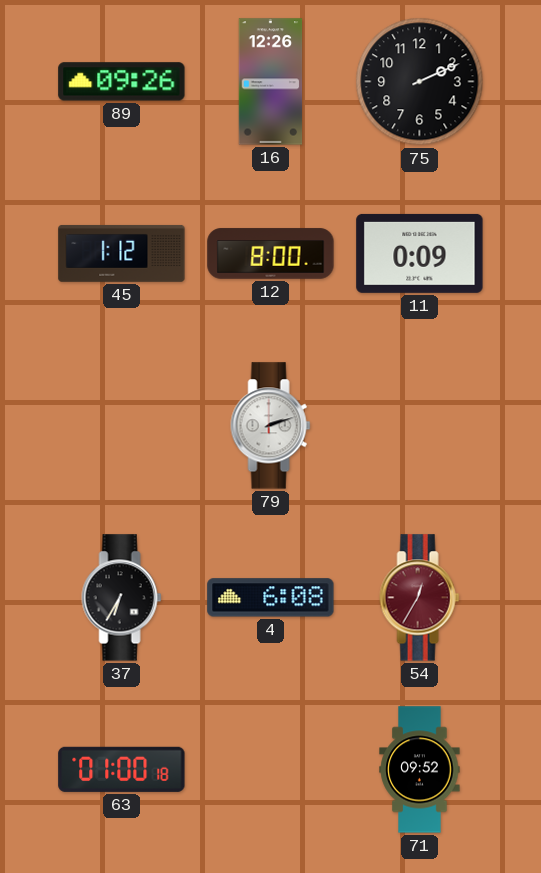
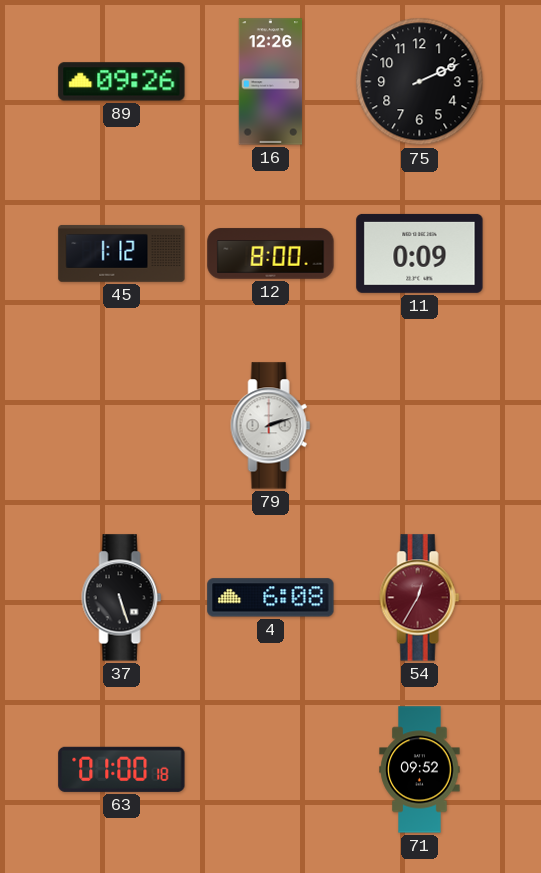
37: 6:35 -> 5:27
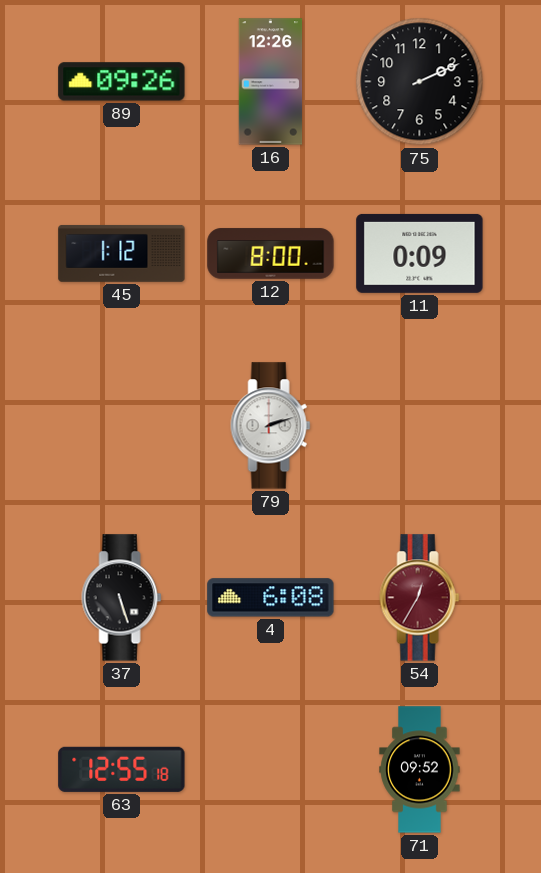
63: 01:00 -> 12:55
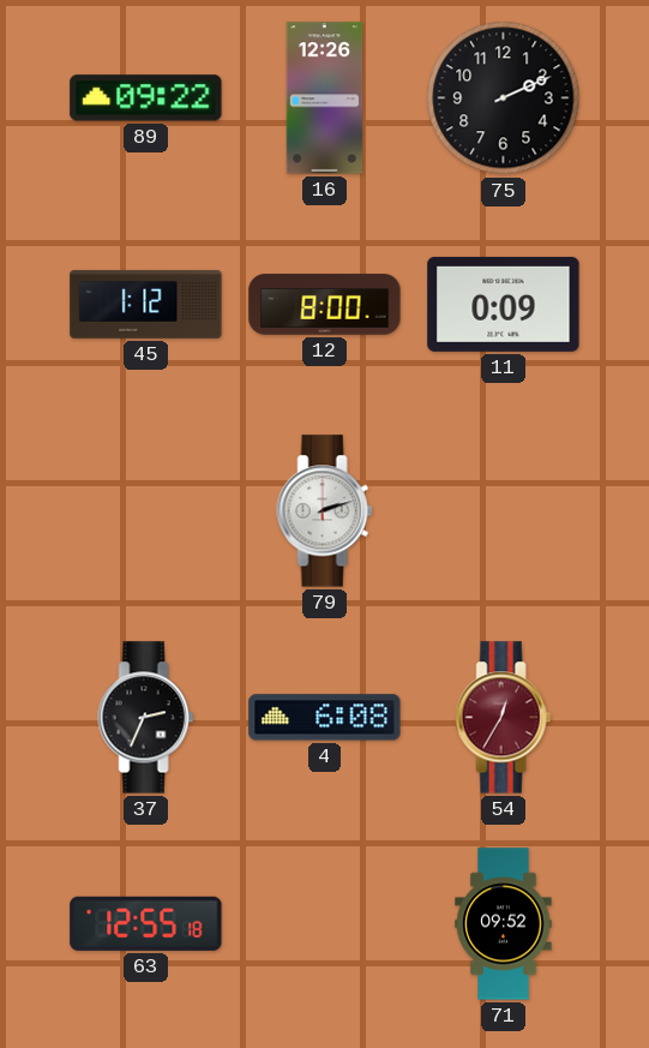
89: 09:26 -> 09:22
37: 5:27 -> 2:34
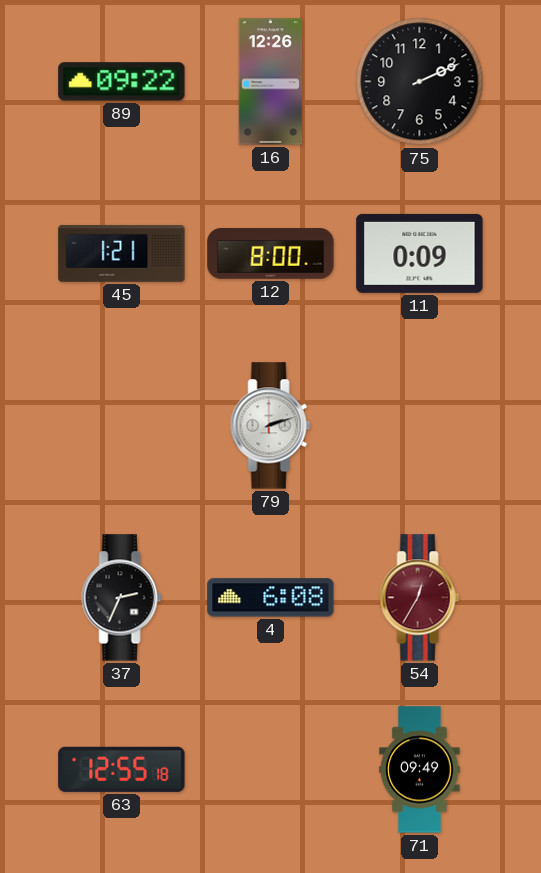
45: 1:12 -> 1:21
71: 09:52 -> 09:49
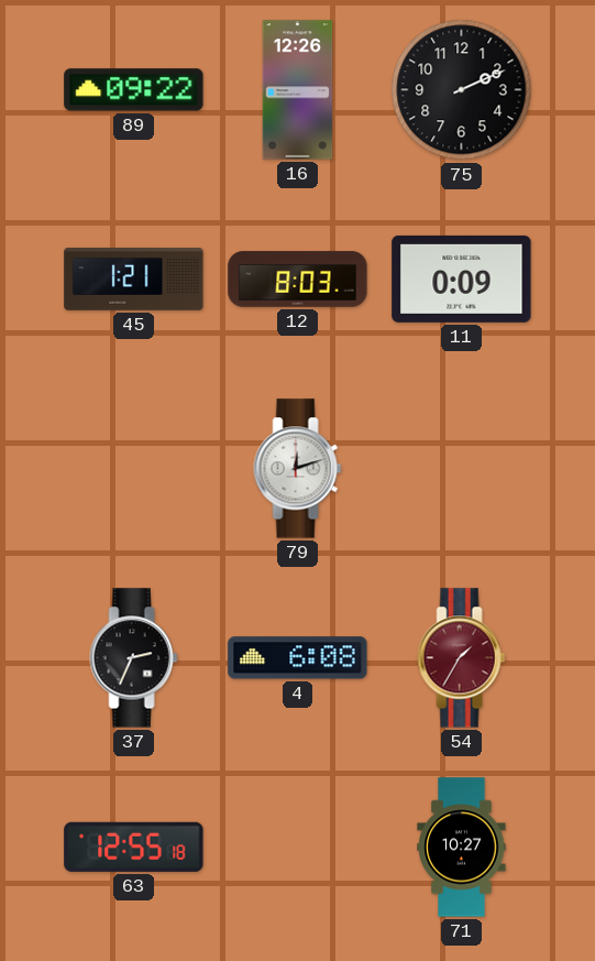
12: 8:00 -> 8:03
79: 2:12 -> 12:12
54: 12:35 -> 1:35
71: 09:49 -> 10:27
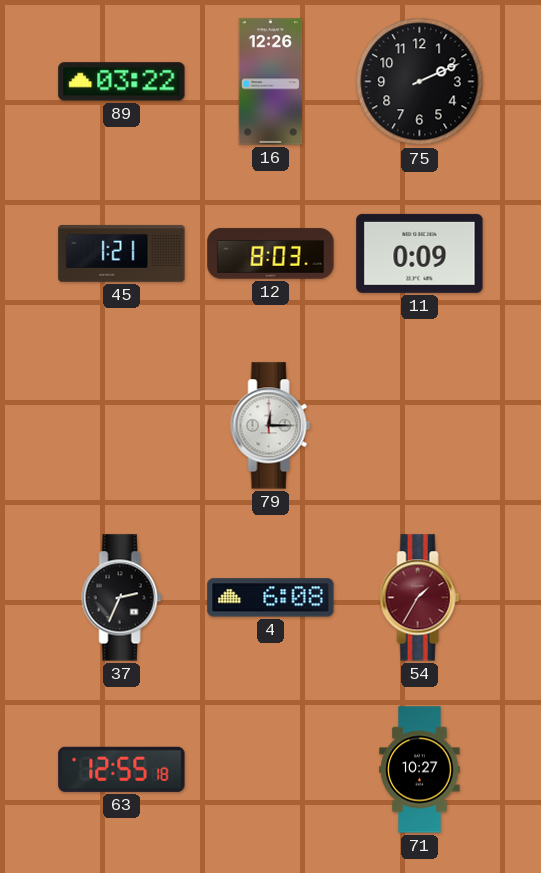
89: 09:22 -> 03:22
79: 12:12 -> 12:15
